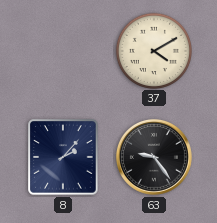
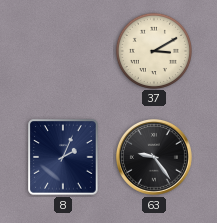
37: 4:10 -> 3:10
8: 2:07 -> 2:04
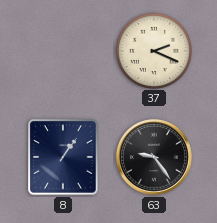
37: 3:10 -> 2:19
8: 2:04 -> 1:06
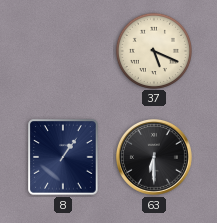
37: 2:19 -> 5:19
63: 9:24 -> 6:30
